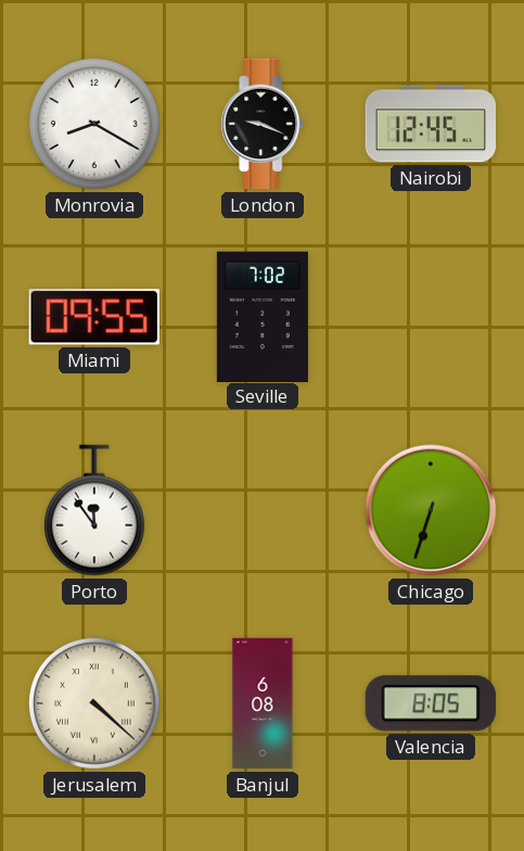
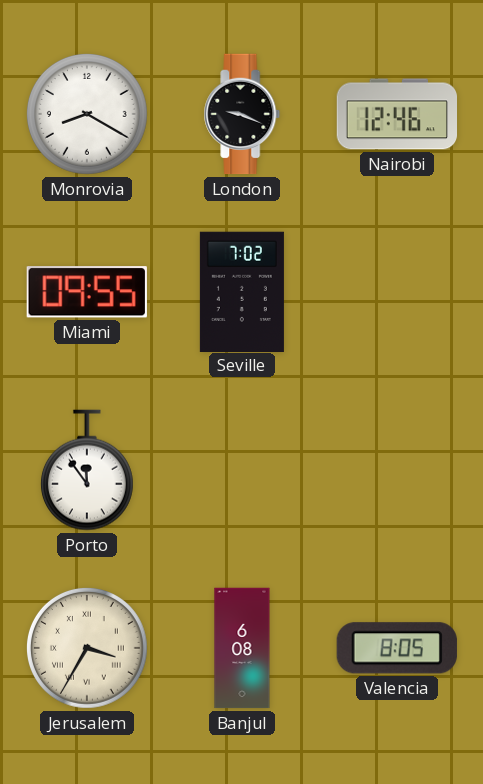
Nairobi: 12:45 -> 12:46
Chicago: 6:33 -> none
Jerusalem: 4:22 -> 3:35
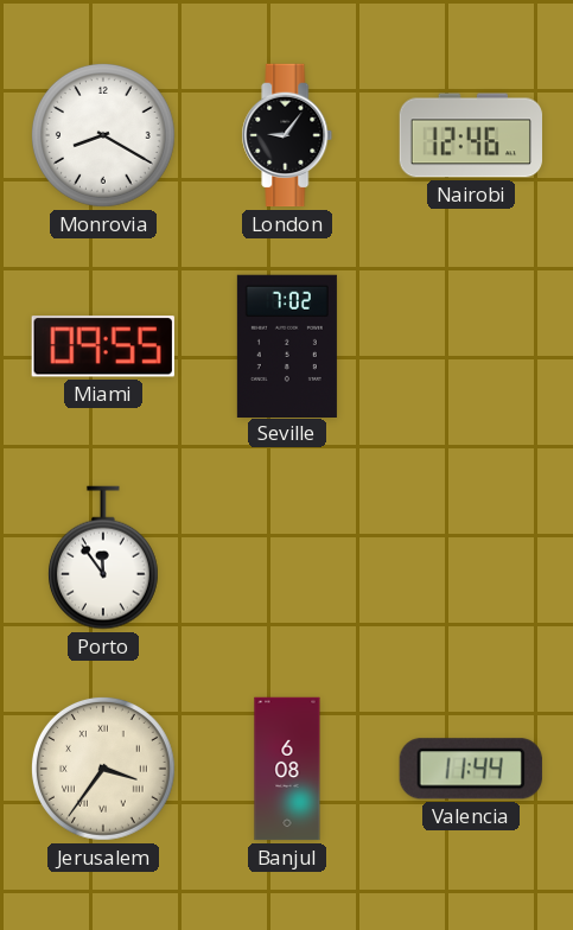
London: 9:19 -> 9:06
Jerusalem: 3:35 -> 3:36
Valencia: 8:05 -> 11:44
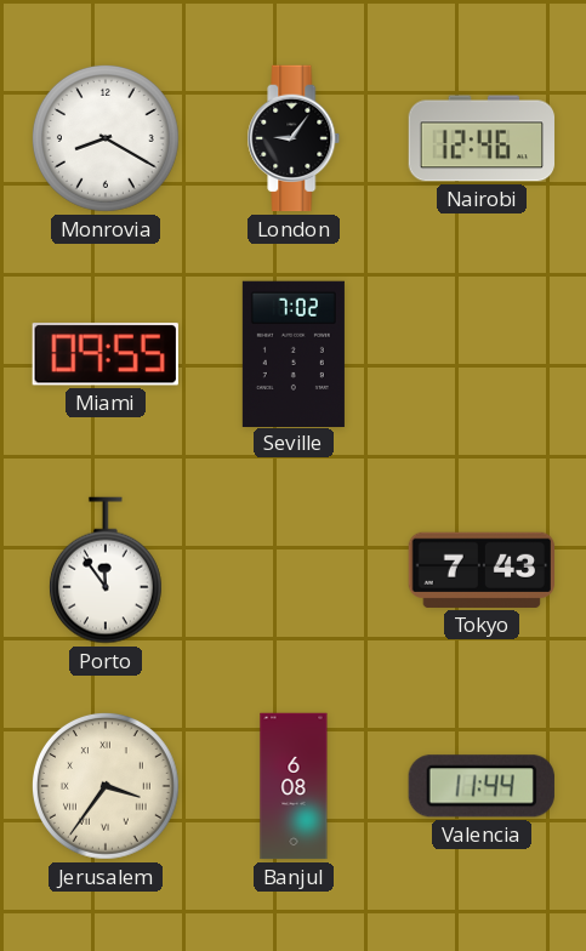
Tokyo: none -> 7:43
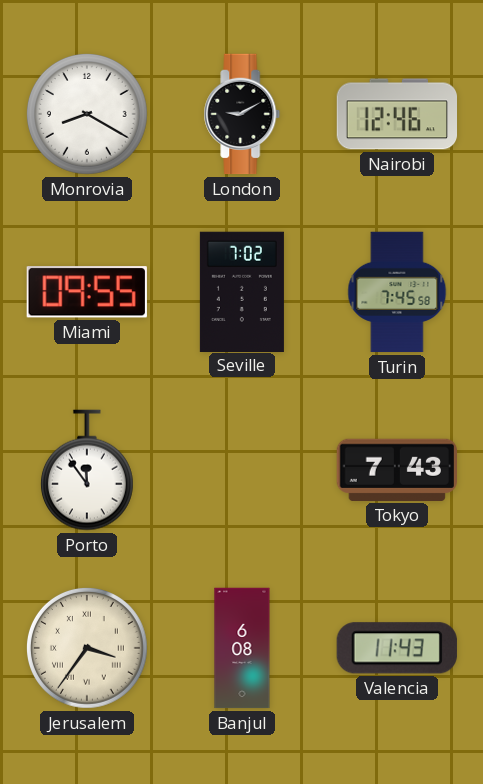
London: 9:06 -> 9:10
Turin: none -> 7:45
Valencia: 11:44 -> 11:43
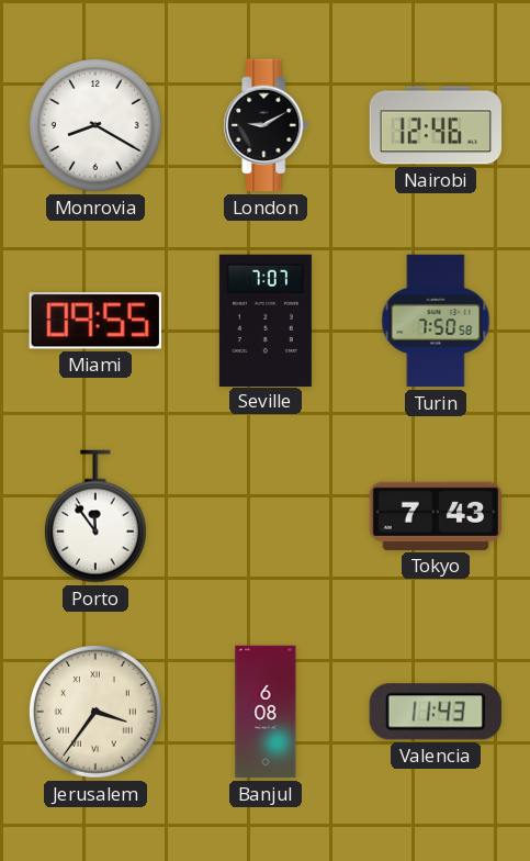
Seville: 7:02 -> 7:07
Turin: 7:45 -> 7:50
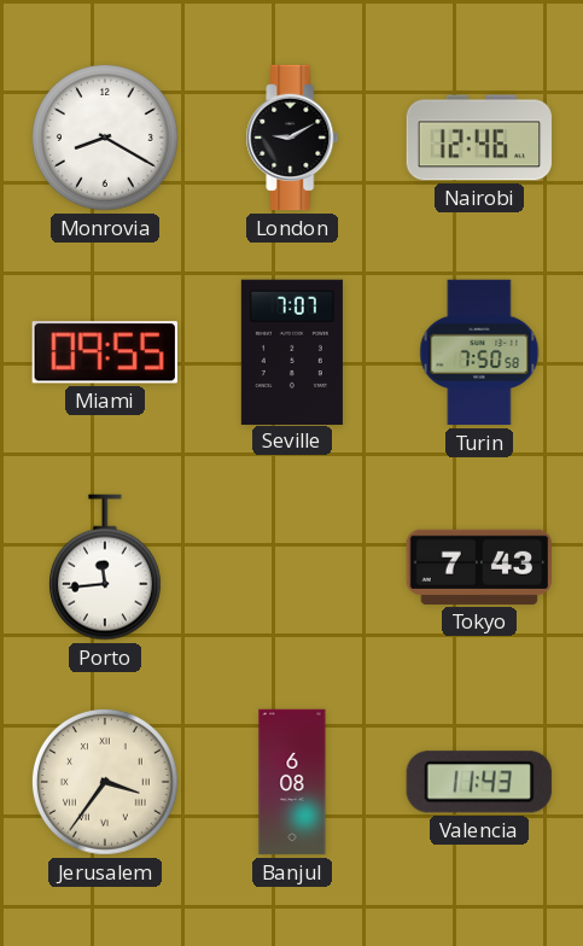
Porto: 11:54 -> 11:44
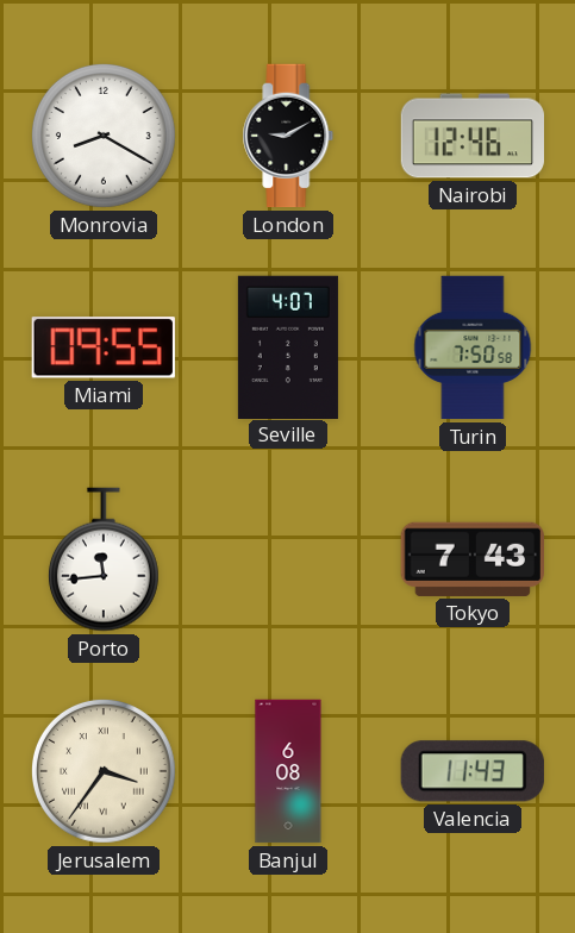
Seville: 7:07 -> 4:07
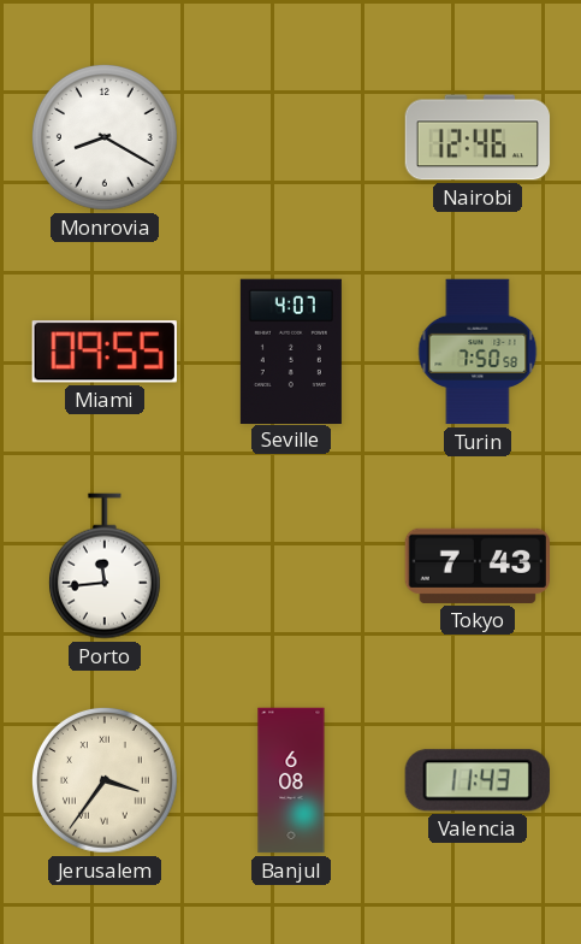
London: 9:10 -> none
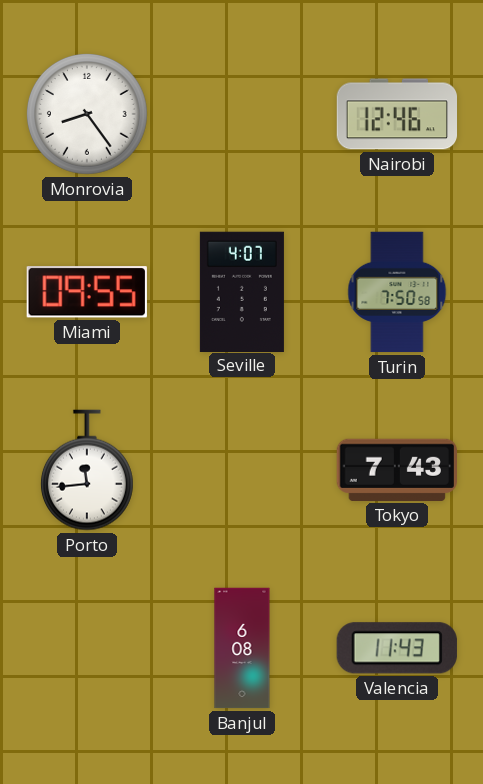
Monrovia: 8:20 -> 8:24
Jerusalem: 3:36 -> none
